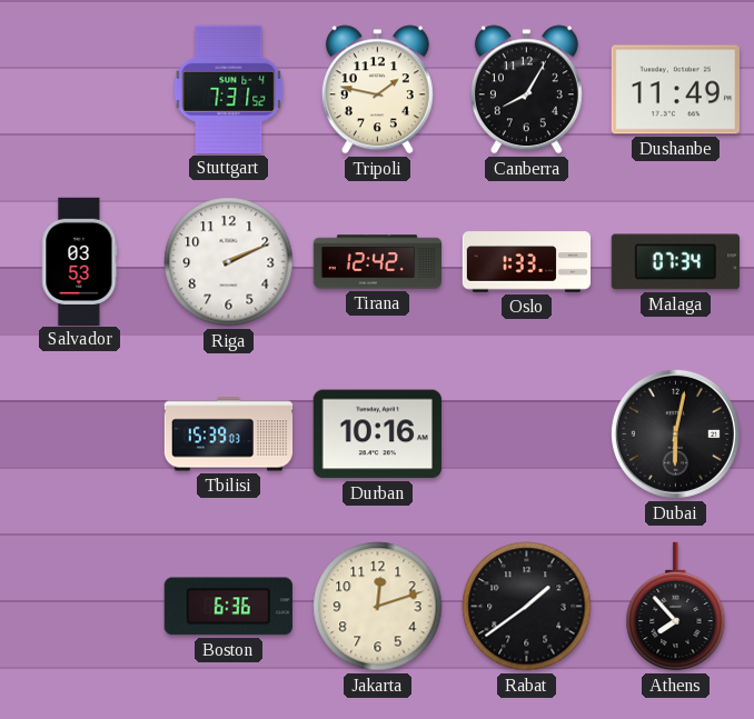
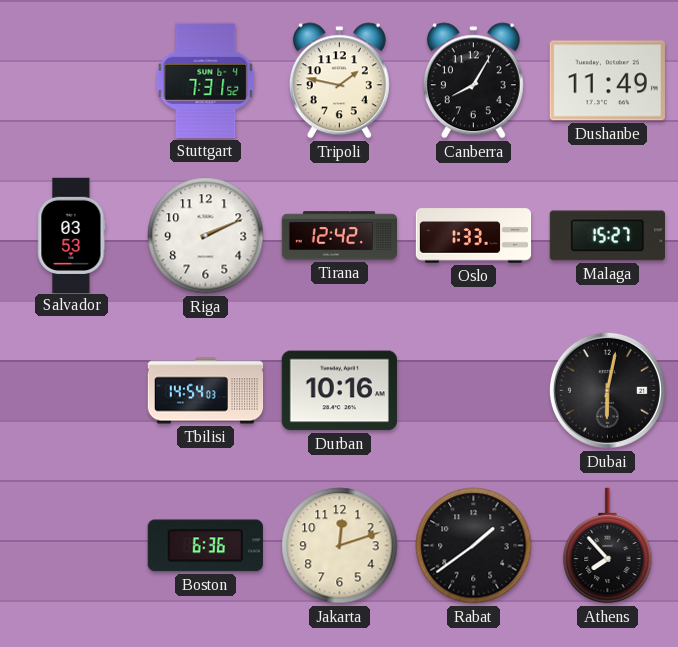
Malaga: 07:34 -> 15:27
Tbilisi: 15:39 -> 14:54
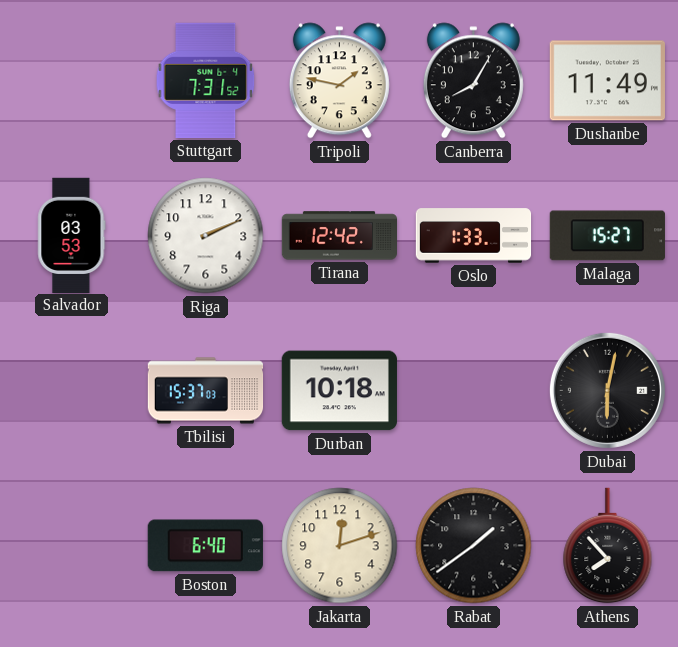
Tbilisi: 14:54 -> 15:37
Durban: 10:16 -> 10:18
Boston: 6:36 -> 6:40
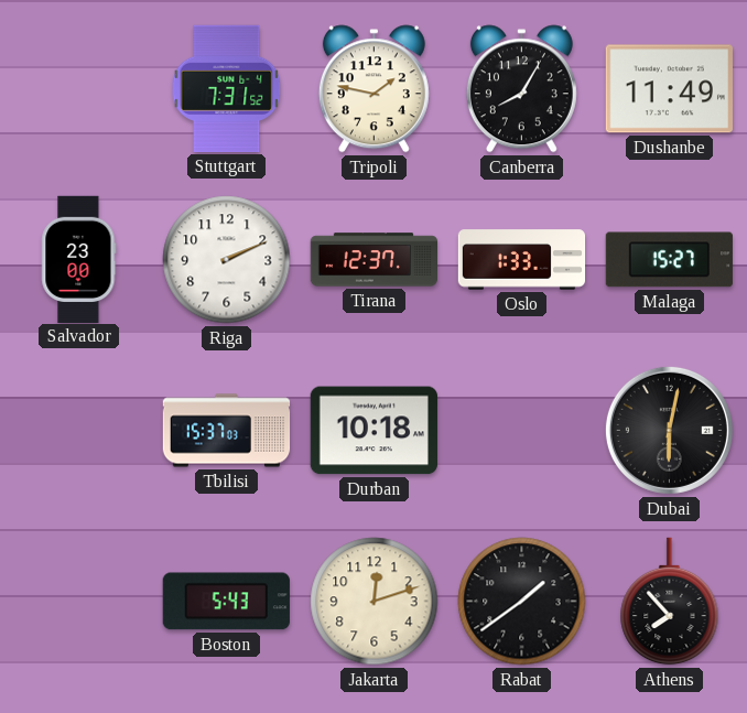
Salvador: 03:53 -> 23:00
Tirana: 12:42 -> 12:37
Boston: 6:40 -> 5:43
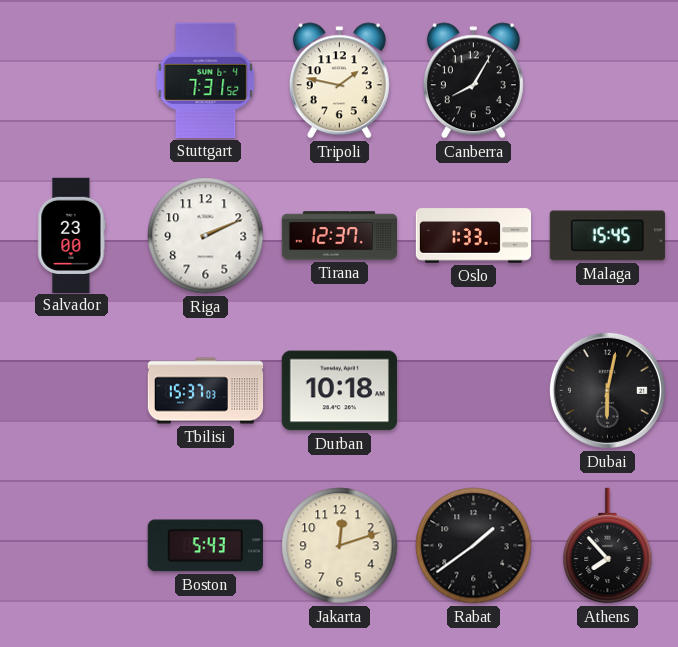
Dushanbe: 11:49 -> none
Malaga: 15:27 -> 15:45
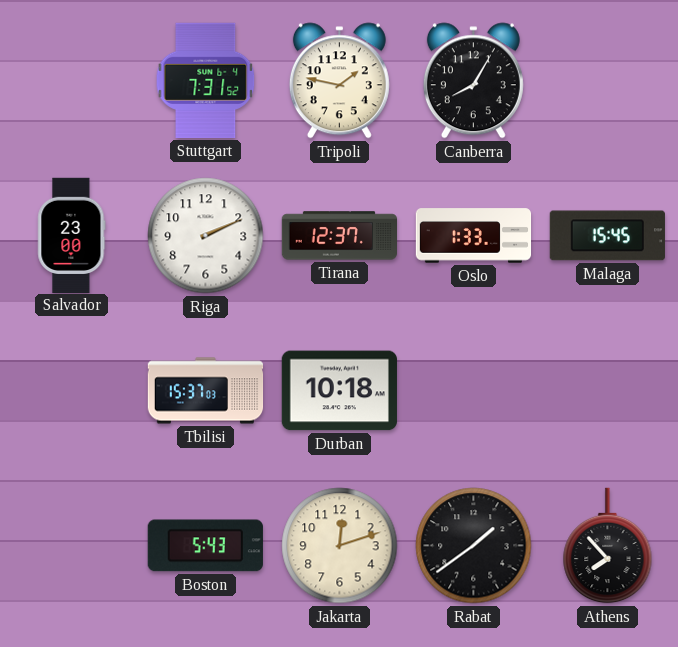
Dubai: 6:02 -> none
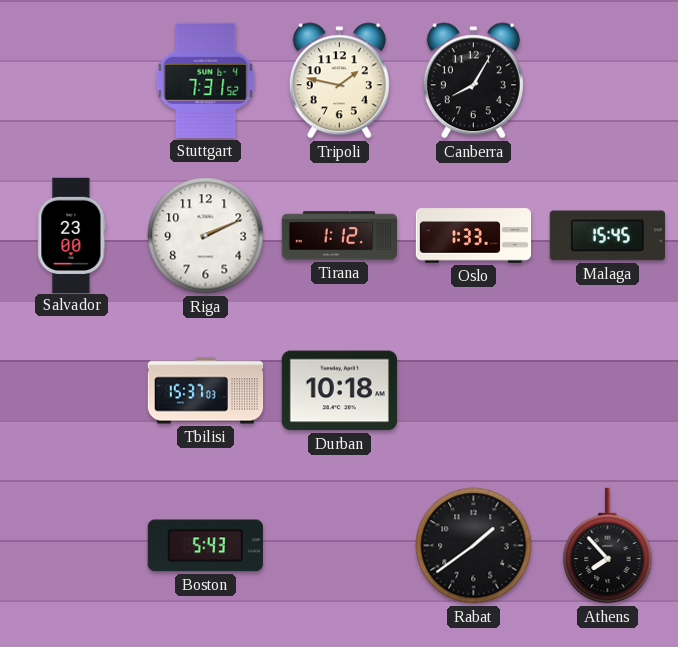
Tirana: 12:37 -> 1:12
Jakarta: 12:12 -> none
